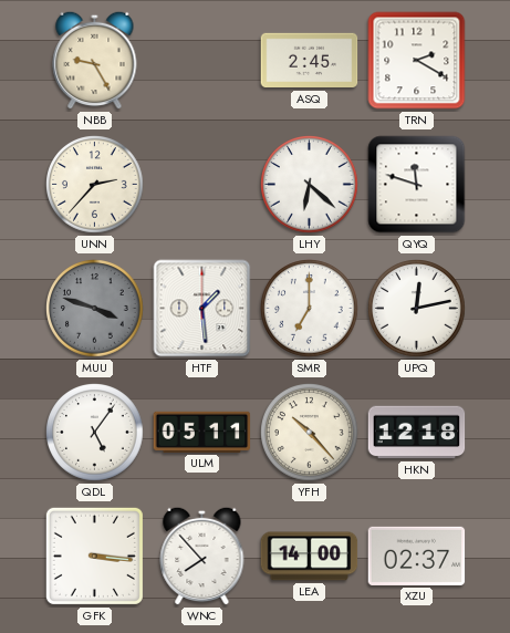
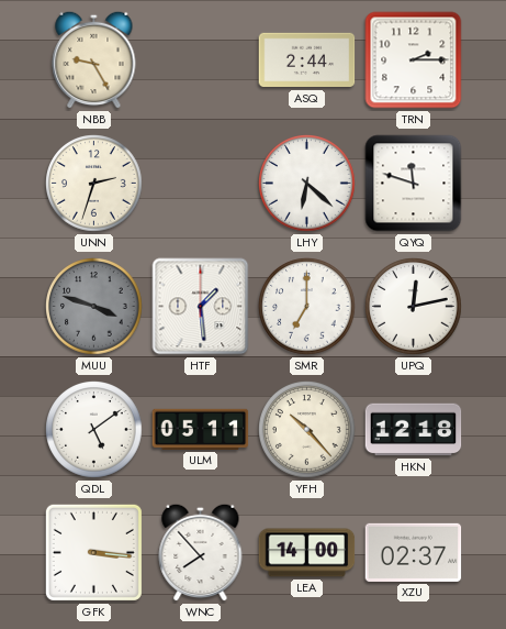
ASQ: 2:45 -> 2:44
TRN: 2:20 -> 2:15
UNN: 2:37 -> 2:33
QDL: 5:06 -> 5:09
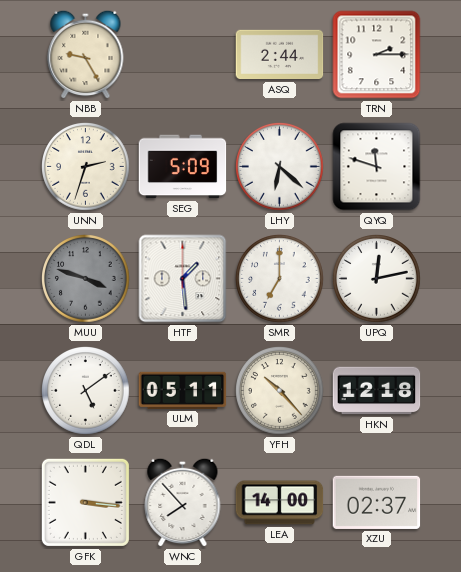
SEG: none -> 5:09
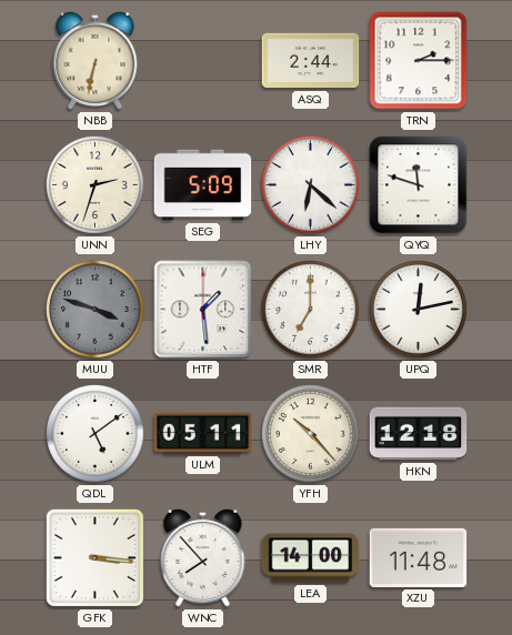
NBB: 9:25 -> 6:32
XZU: 02:37 -> 11:48
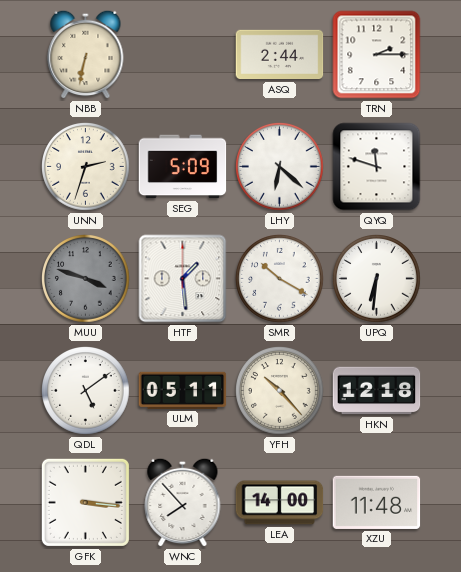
SMR: 7:00 -> 10:20
UPQ: 12:13 -> 6:31
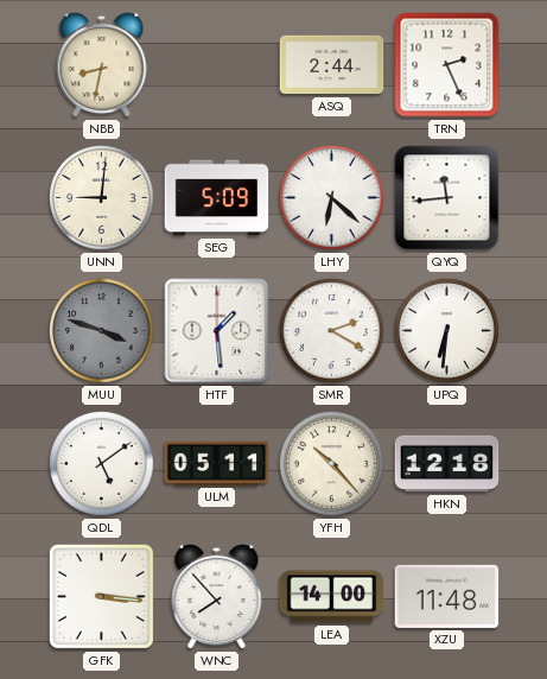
NBB: 6:32 -> 8:32
TRN: 2:15 -> 2:26
UNN: 2:33 -> 9:01
QYQ: 11:48 -> 11:44
SMR: 10:20 -> 2:20
